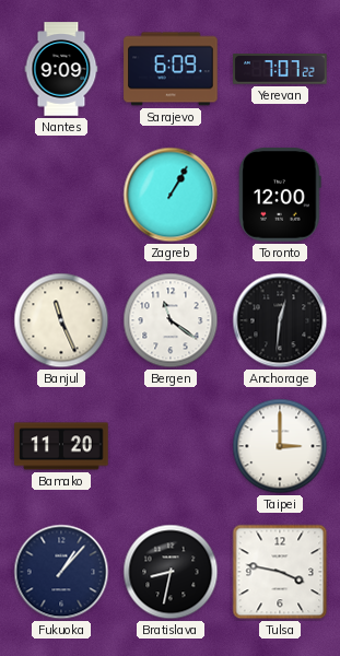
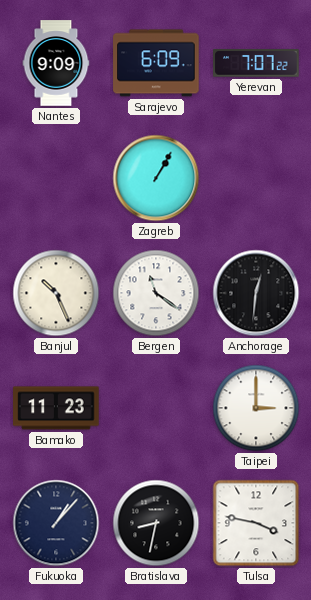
Toronto: 12:00 -> none
Banjul: 11:26 -> 10:26
Bamako: 11:20 -> 11:23
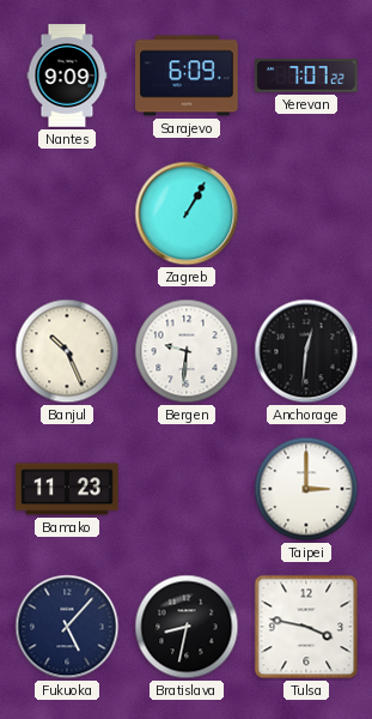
Bergen: 11:21 -> 9:31
Fukuoka: 1:07 -> 5:07
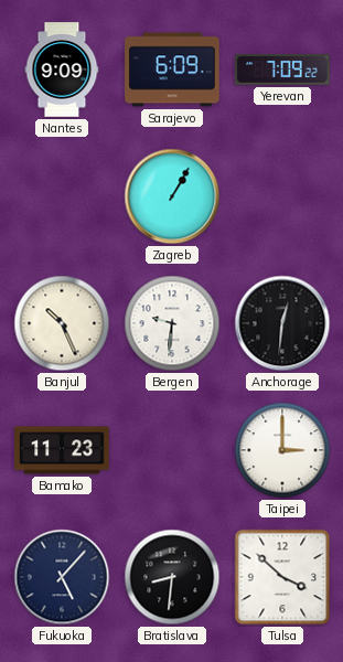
Yerevan: 7:07 -> 7:09
Bratislava: 8:32 -> 8:31
Tulsa: 3:47 -> 3:52
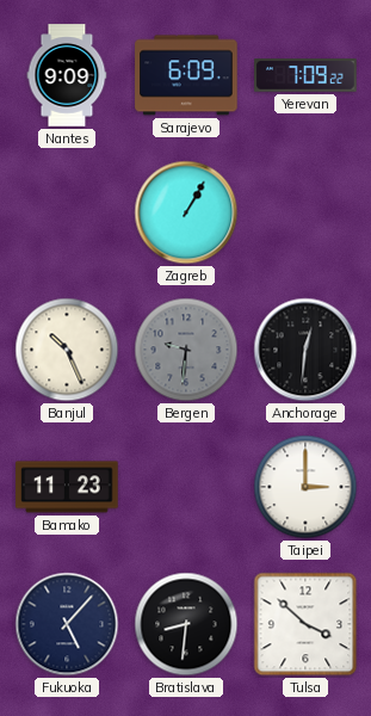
Bergen dial: white -> grey
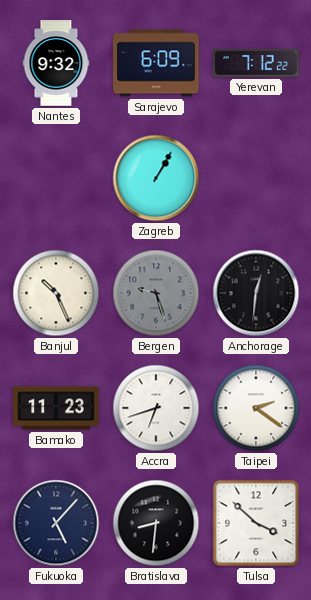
Nantes: 9:09 -> 9:32
Yerevan: 7:09 -> 7:12
Bergen: 9:31 -> 9:27
Accra: none -> 6:42
Taipei: 3:00 -> 2:21
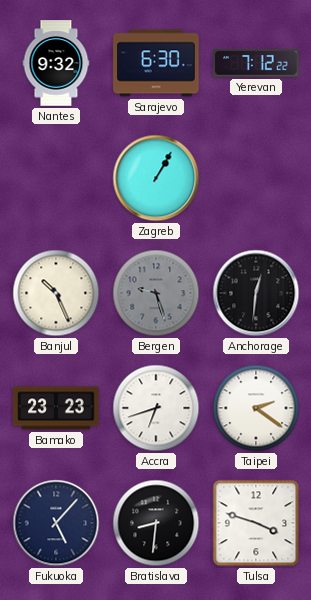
Sarajevo: 6:09 -> 6:30
Bamako: 11:23 -> 23:23
Tulsa: 3:52 -> 3:48
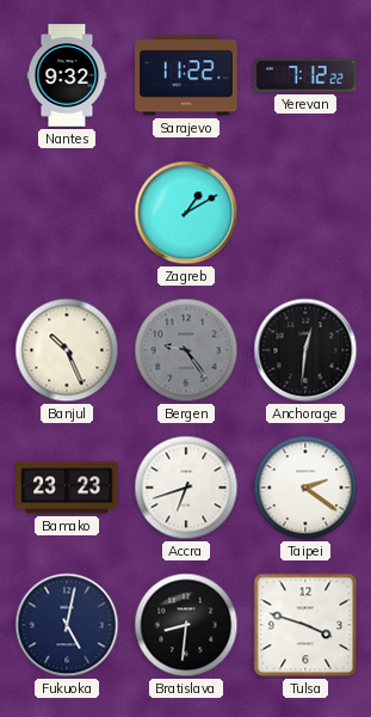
Sarajevo: 6:30 -> 11:22
Zagreb: 1:05 -> 1:10
Bergen: 9:27 -> 9:24
Fukuoka: 5:07 -> 5:02
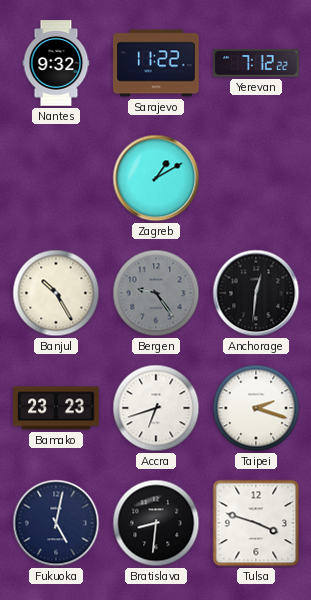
Banjul: 10:26 -> 10:25
Taipei: 2:21 -> 2:18
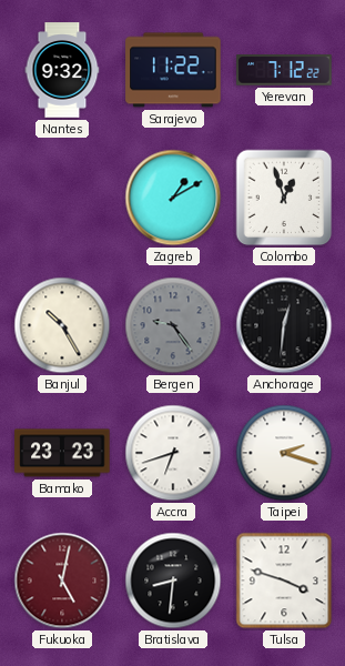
Colombo: none -> 12:57
Fukuoka dial: navy -> burgundy
